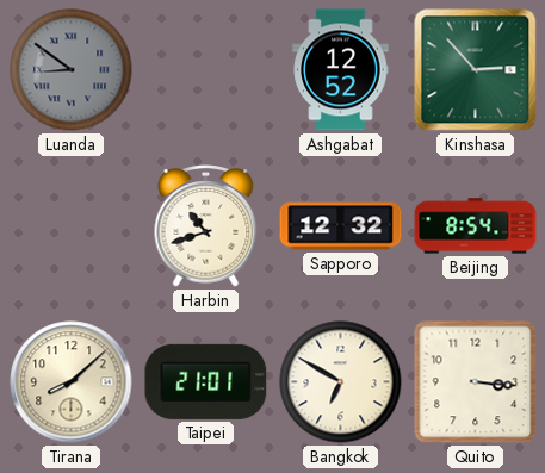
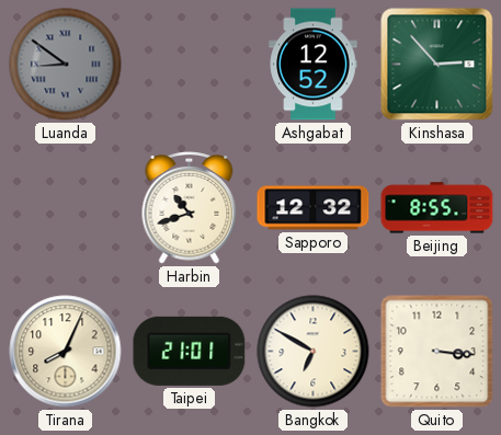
Beijing: 8:54 -> 8:55
Tirana: 8:08 -> 8:04
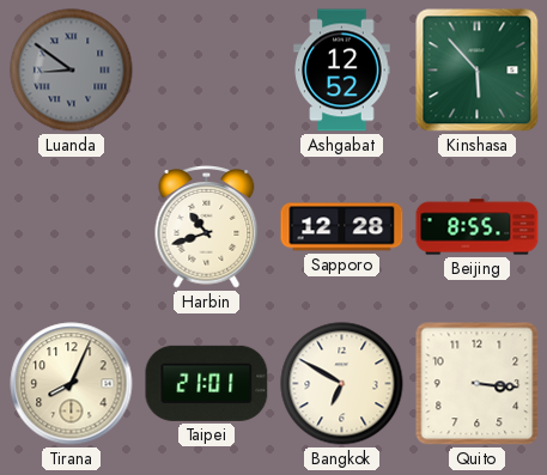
Kinshasa: 2:53 -> 5:53
Sapporo: 12:32 -> 12:28
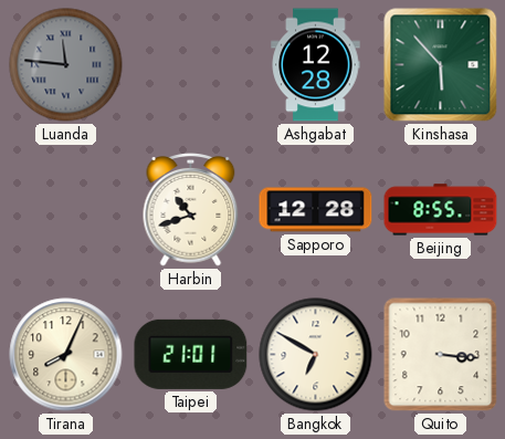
Luanda: 8:51 -> 11:46
Ashgabat: 12:52 -> 12:28
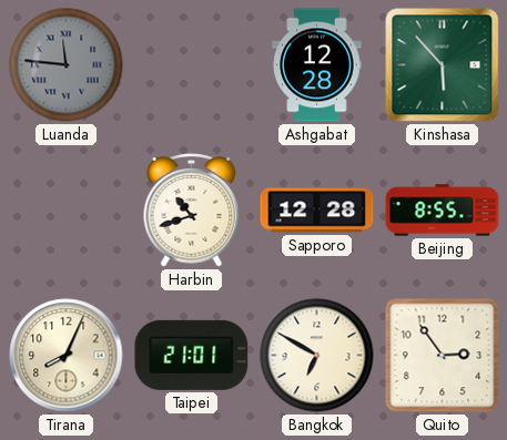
Quito: 3:16 -> 2:54
